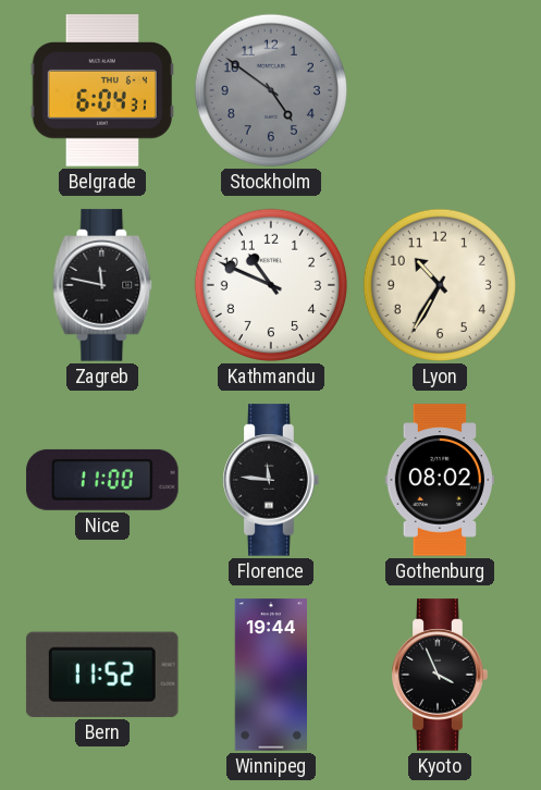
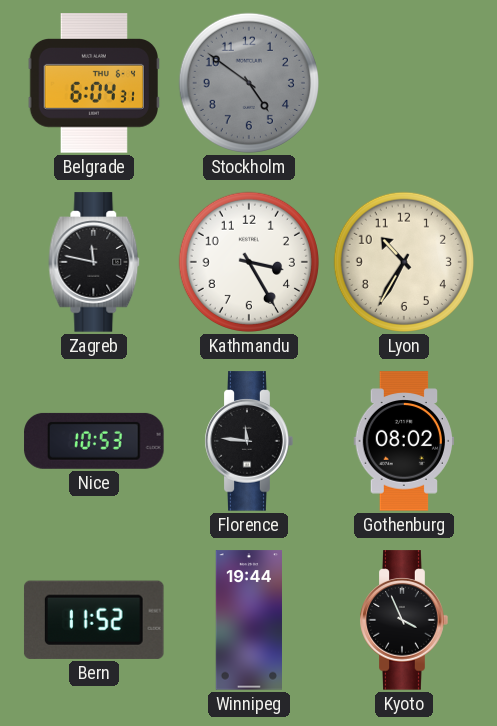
Kathmandu: 10:49 -> 3:25
Nice: 11:00 -> 10:53
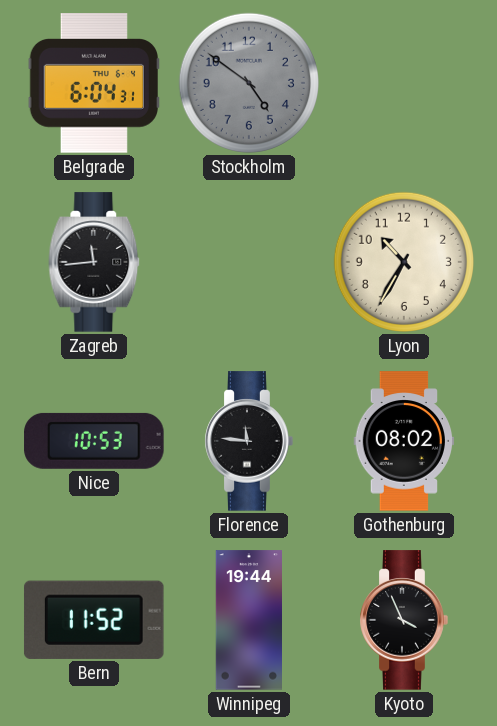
Zagreb: 11:47 -> 11:44
Kathmandu: 3:25 -> none
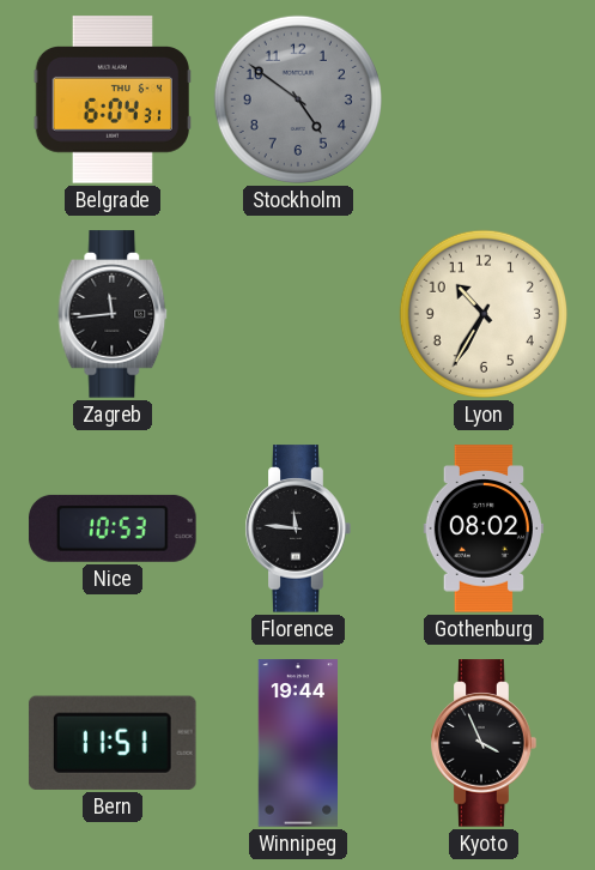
Bern: 11:52 -> 11:51
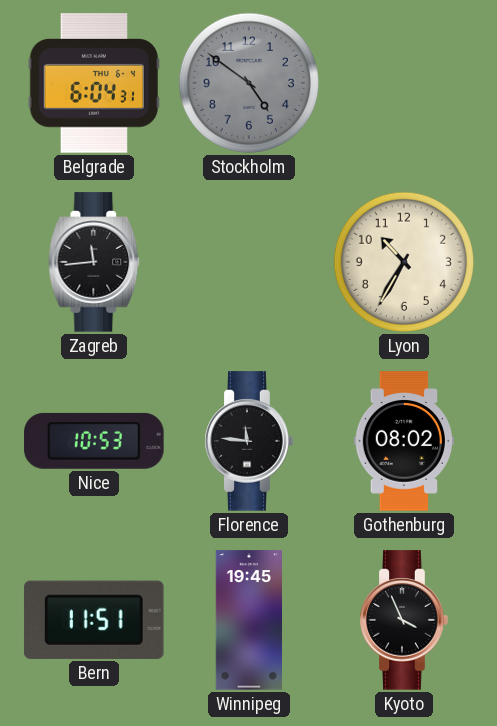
Winnipeg: 19:44 -> 19:45
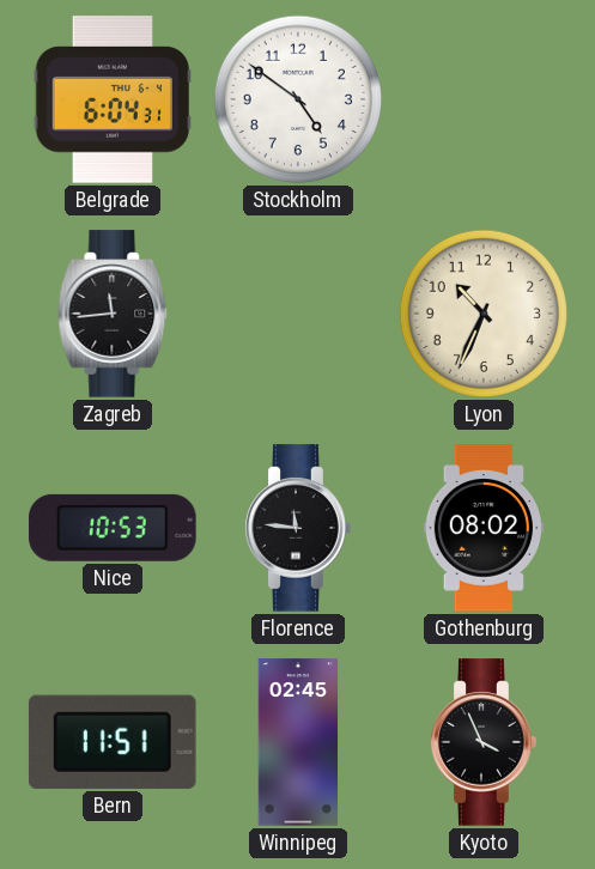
Stockholm dial: grey -> white
Lyon: 10:35 -> 10:34
Winnipeg: 19:45 -> 02:45
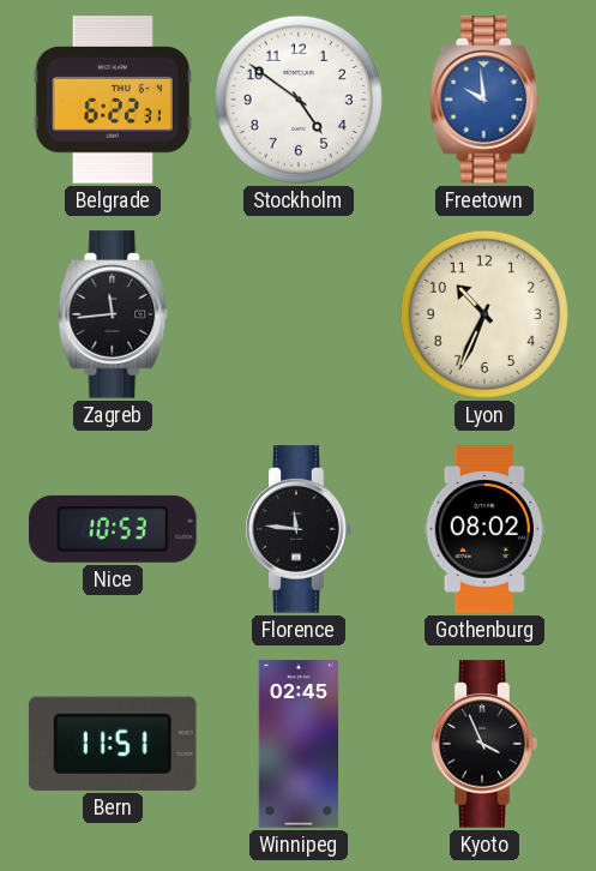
Belgrade: 6:04 -> 6:22
Freetown: none -> 9:59
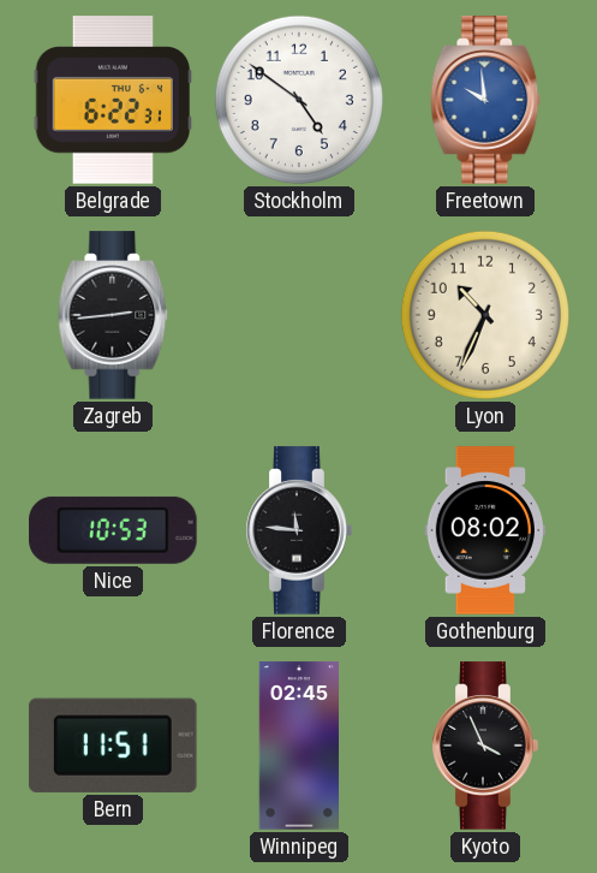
Zagreb: 11:44 -> 2:44
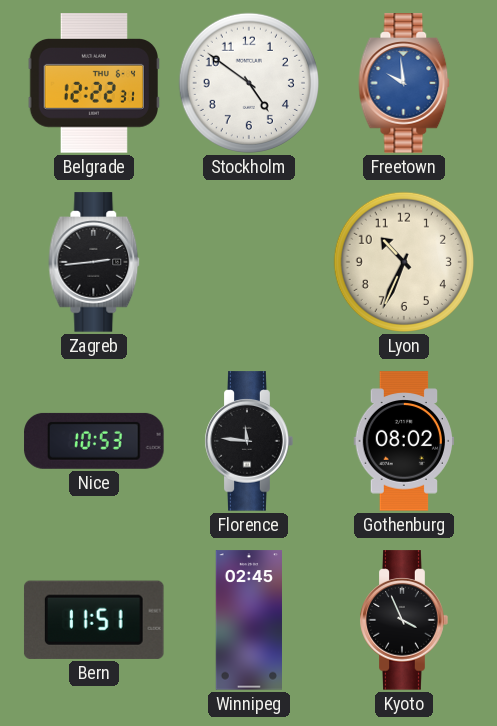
Belgrade: 6:22 -> 12:22
